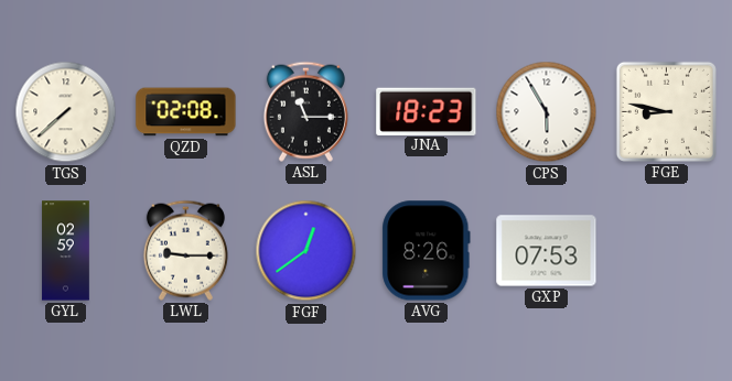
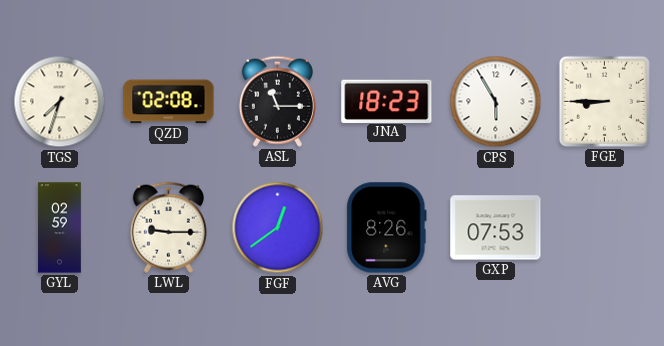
TGS: 7:38 -> 7:33
FGE: 8:47 -> 8:45
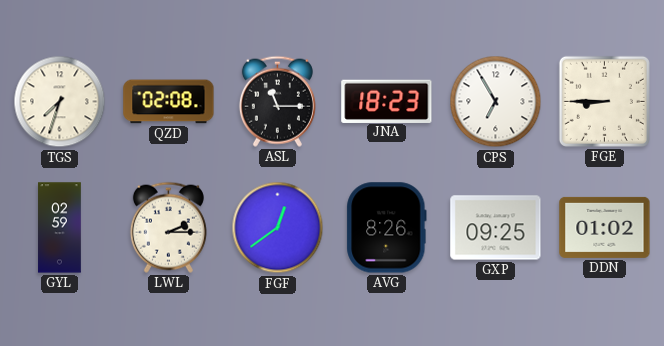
CPS: 5:55 -> 6:55
LWL: 9:15 -> 2:15
GXP: 07:53 -> 09:25
DDN: none -> 01:02
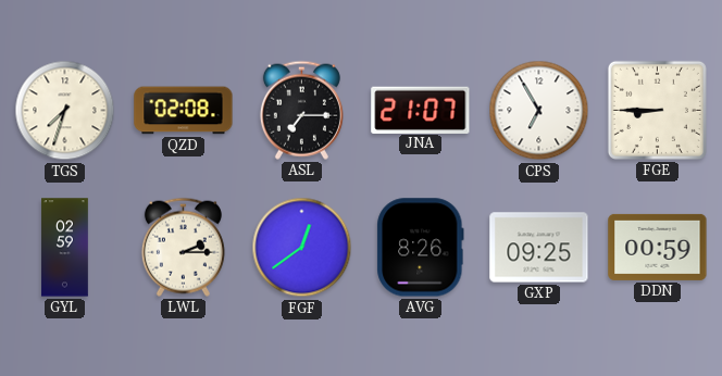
ASL: 11:15 -> 7:15
JNA: 18:23 -> 21:07
DDN: 01:02 -> 00:59
